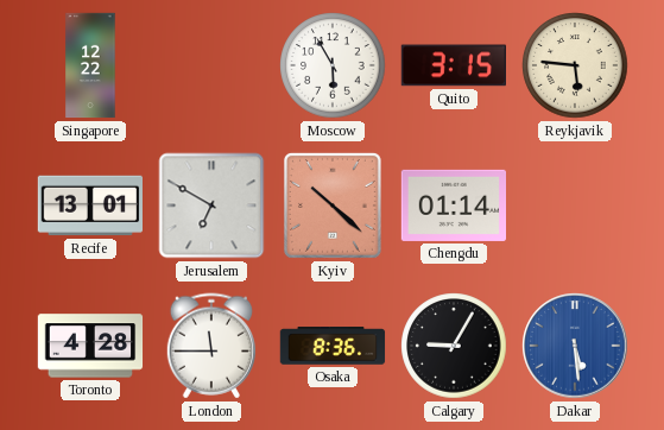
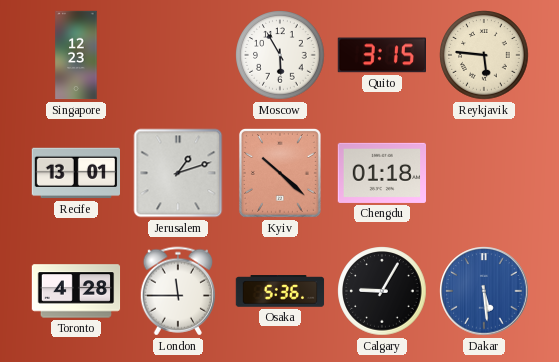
Singapore: 12:22 -> 12:23
Jerusalem: 6:50 -> 1:12
Chengdu: 01:14 -> 01:18
Osaka: 8:36 -> 5:36
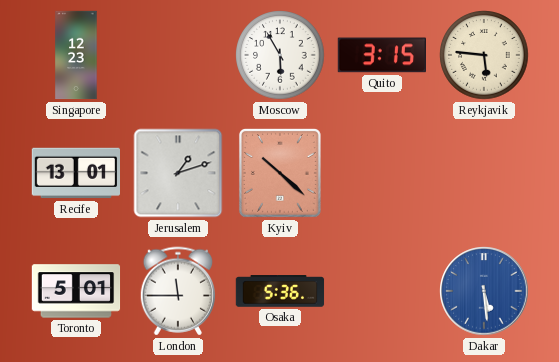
Chengdu: 01:18 -> none
Toronto: 4:28 -> 5:01
Calgary: 9:05 -> none
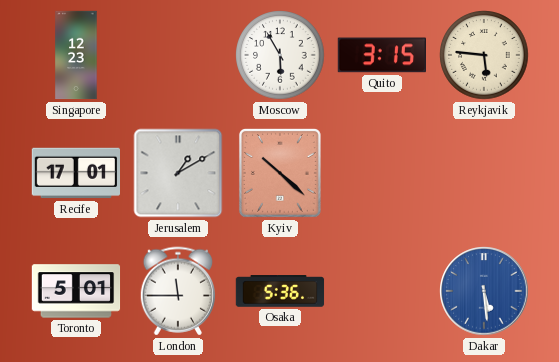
Recife: 13:01 -> 17:01
Jerusalem: 1:12 -> 1:10
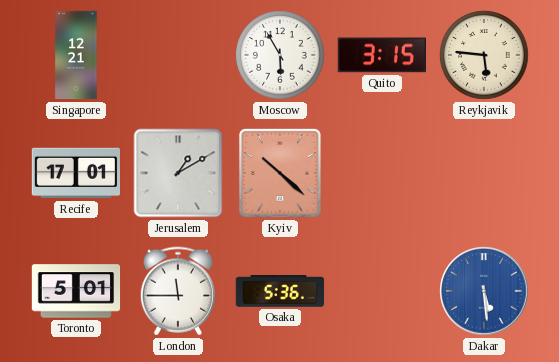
Singapore: 12:23 -> 12:21
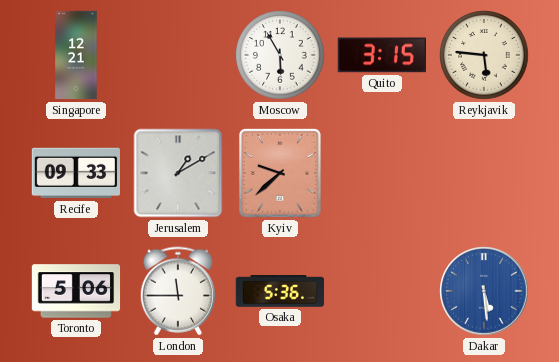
Recife: 17:01 -> 09:33
Kyiv: 10:22 -> 9:38
Toronto: 5:01 -> 5:06
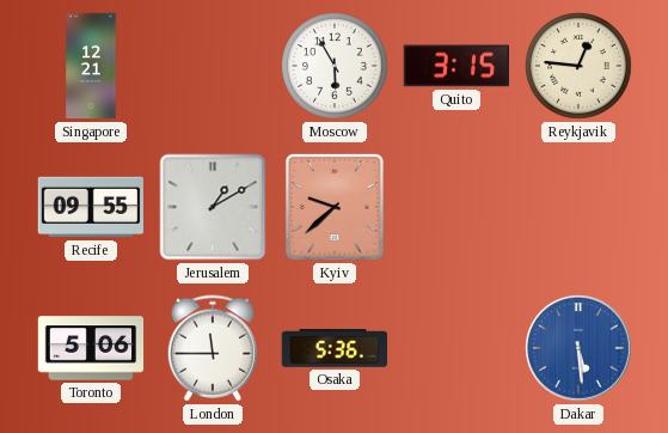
Reykjavik: 5:46 -> 12:46
Recife: 09:33 -> 09:55
